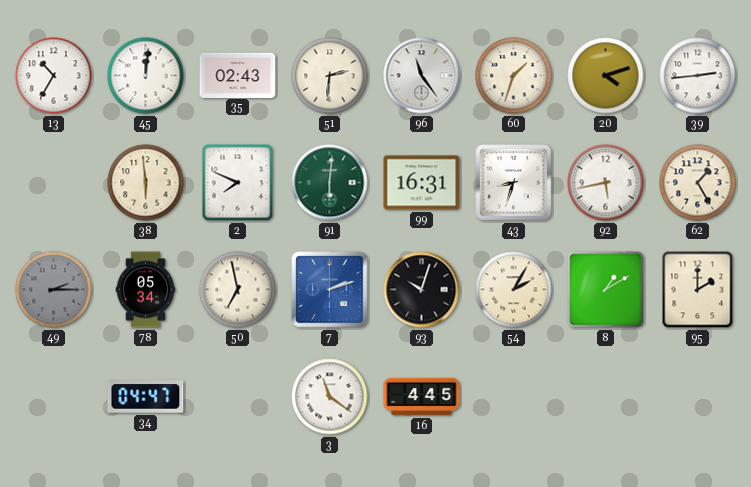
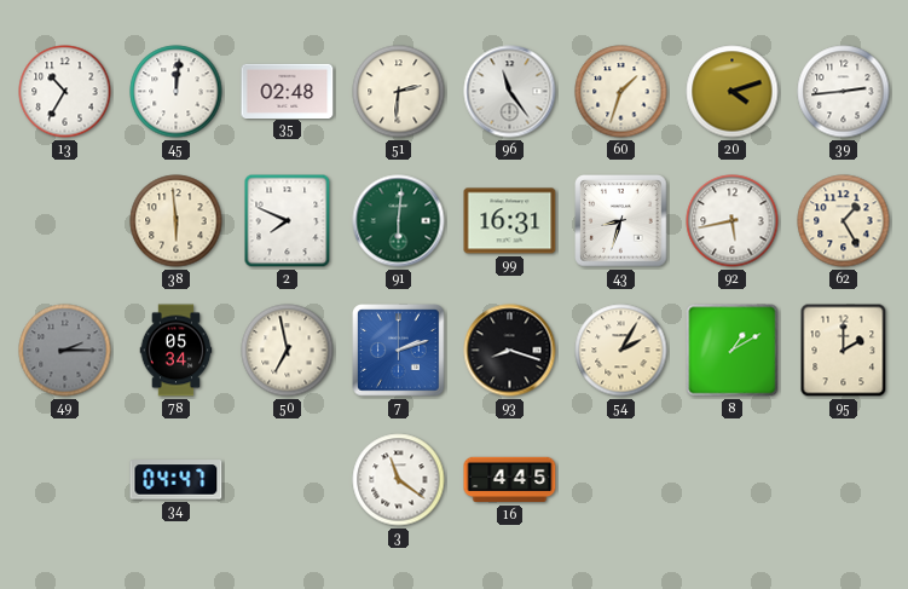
35: 02:43 -> 02:48
93: 10:03 -> 8:18
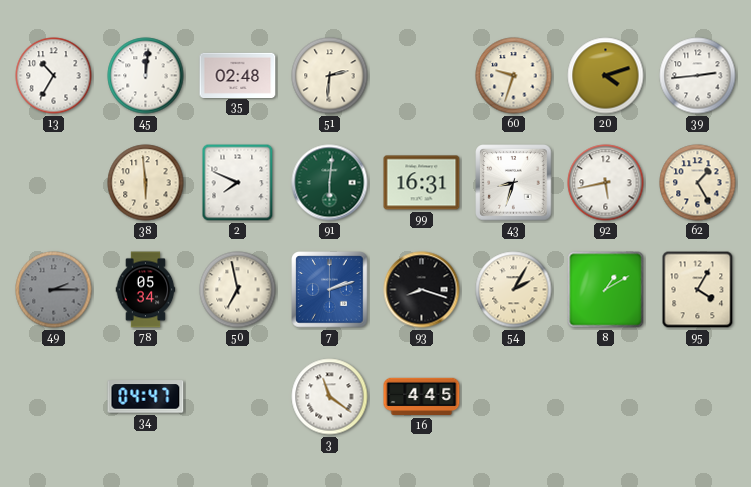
96: 11:24 -> none
60: 1:33 -> 9:33
95: 2:00 -> 4:05
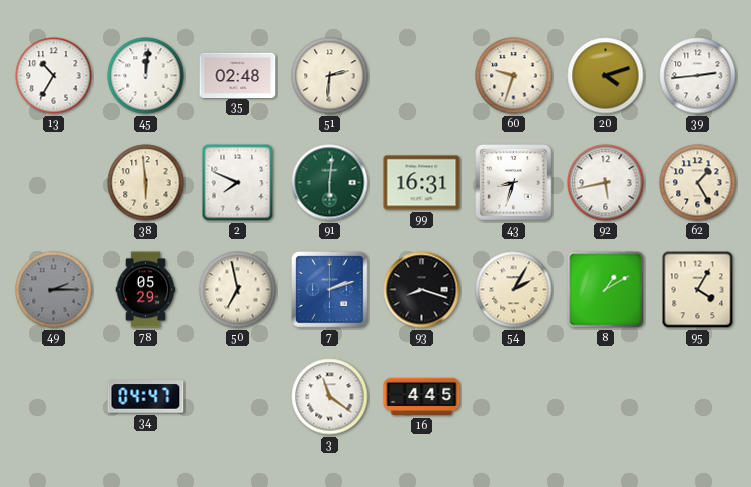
78: 05:34 -> 05:29
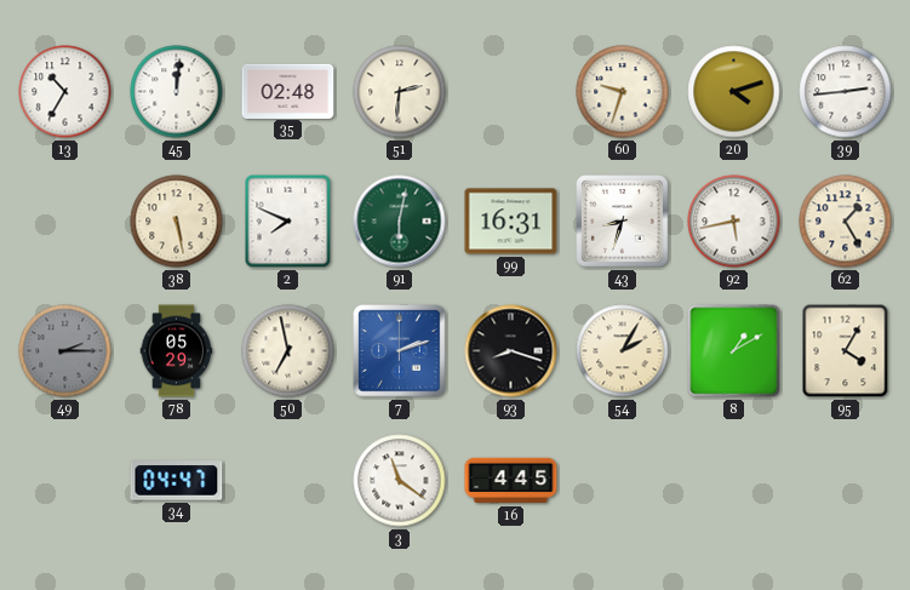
38: 5:59 -> 5:28
91: 6:01 -> 6:02
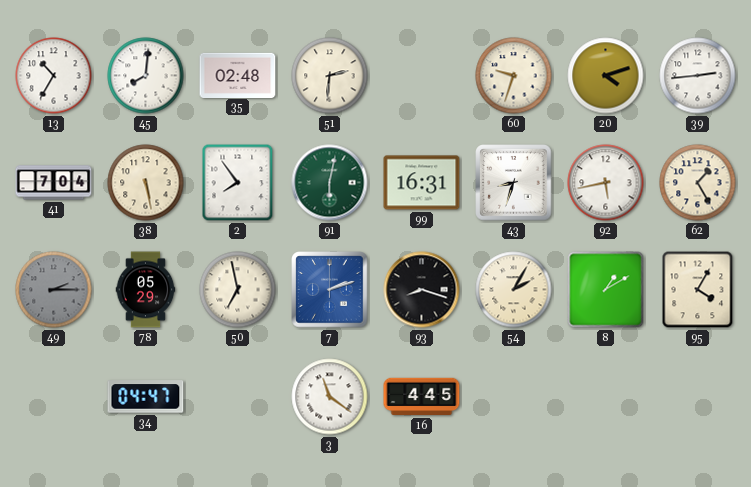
45: 12:01 -> 8:01
41: none -> 7:04
2: 7:49 -> 7:54
